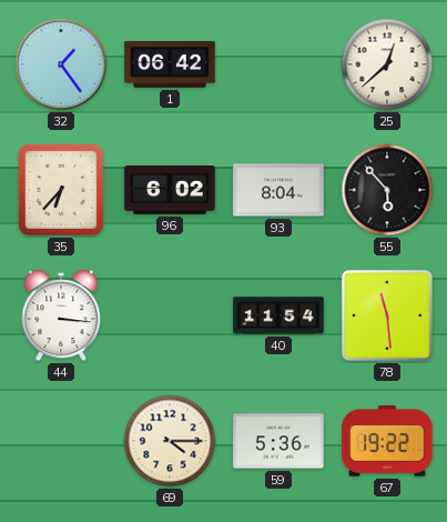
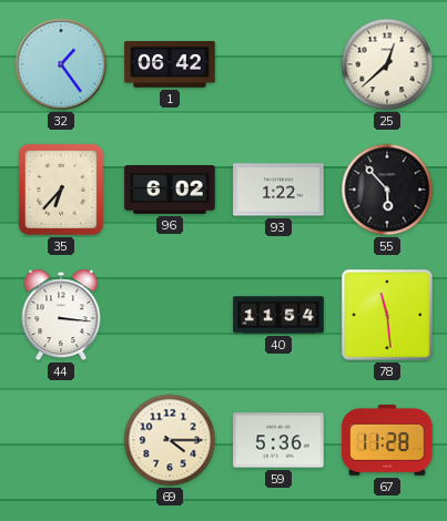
93: 8:04 -> 1:22
67: 19:22 -> 11:28
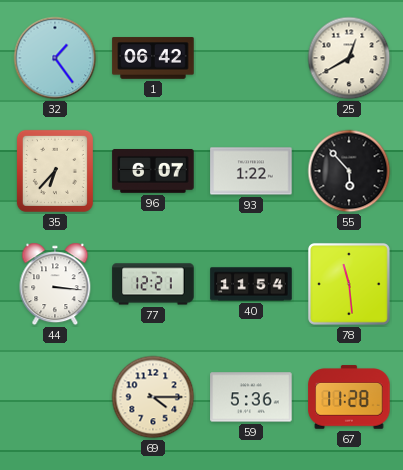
25: 12:38 -> 12:40
96: 6:02 -> 6:07
77: none -> 12:21
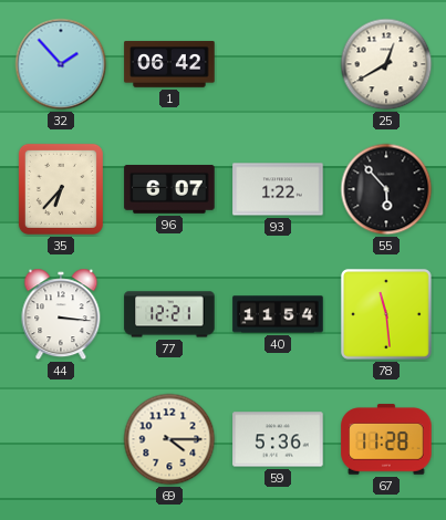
32: 1:24 -> 1:53
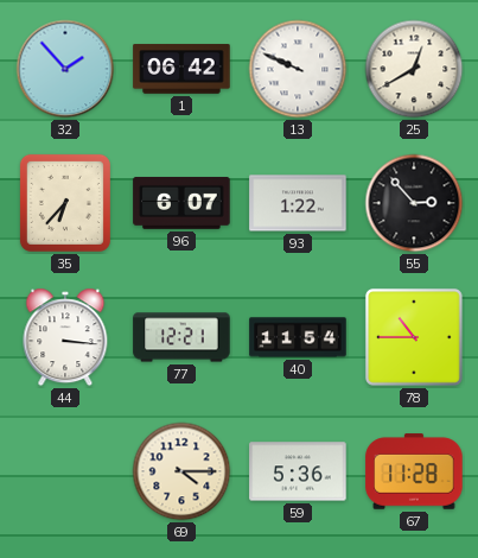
13: none -> 9:49
55: 5:53 -> 2:53
78: 11:29 -> 10:45
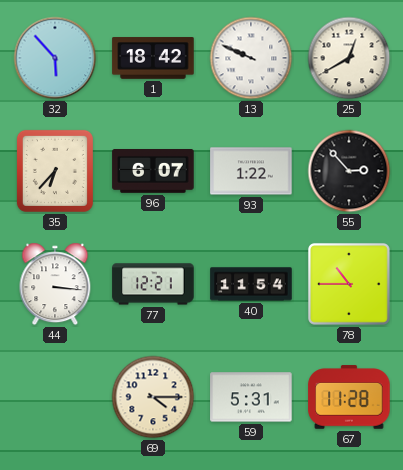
32: 1:53 -> 5:53
1: 06:42 -> 18:42
59: 5:36 -> 5:31
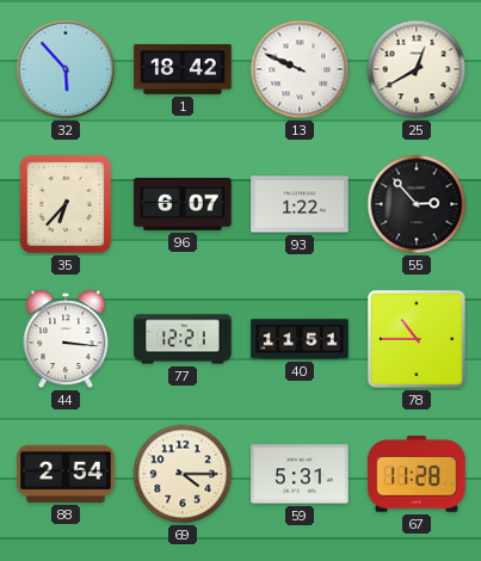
40: 11:54 -> 11:51
88: none -> 2:54
